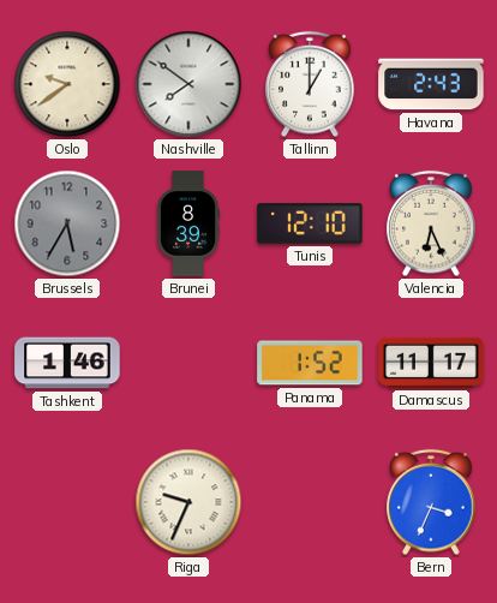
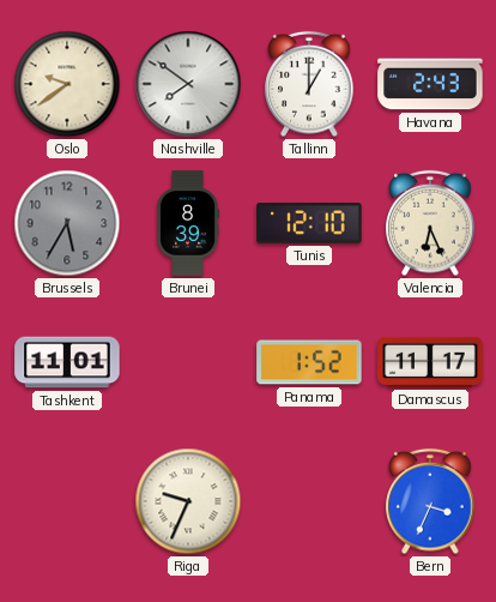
Tashkent: 1:46 -> 11:01
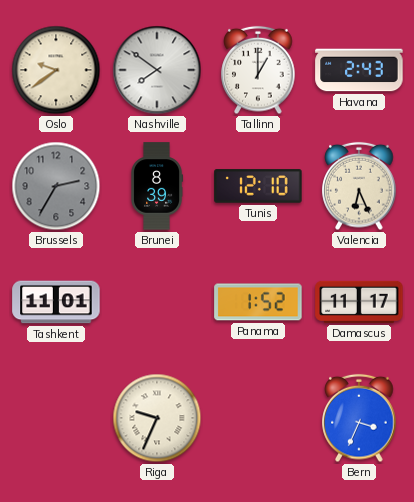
Brussels: 5:35 -> 2:35
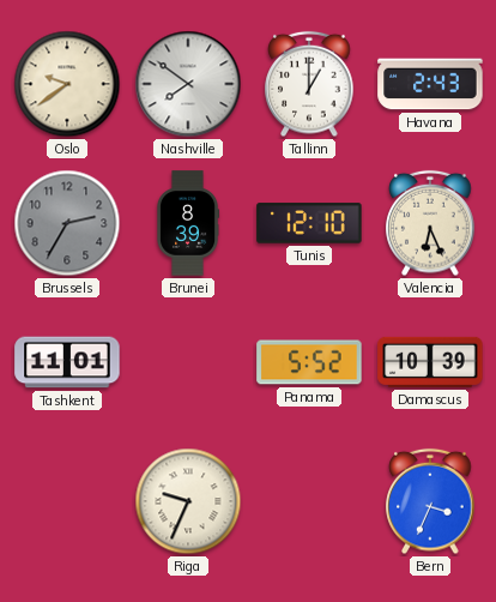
Panama: 1:52 -> 5:52
Damascus: 11:17 -> 10:39
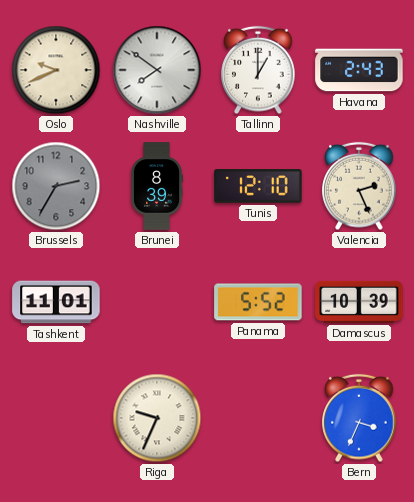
Oslo: 9:39 -> 9:41
Valencia: 6:26 -> 2:26
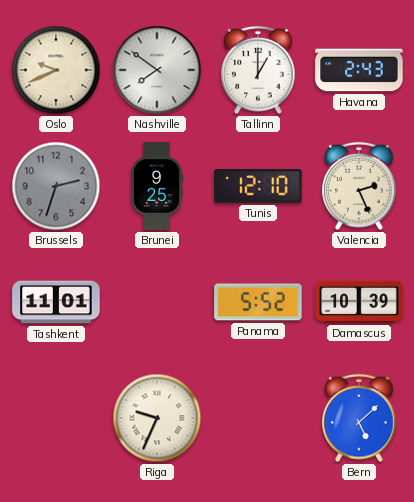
Brussels: 2:35 -> 2:33
Brunei: 8:39 -> 9:25
Bern: 3:34 -> 5:08
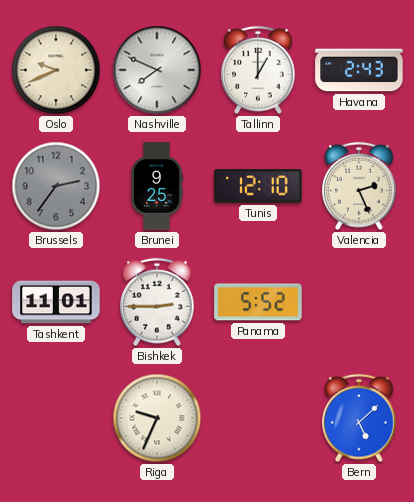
Nashville: 7:51 -> 7:49
Brussels: 2:33 -> 2:36
Bishkek: none -> 2:45
Damascus: 10:39 -> none
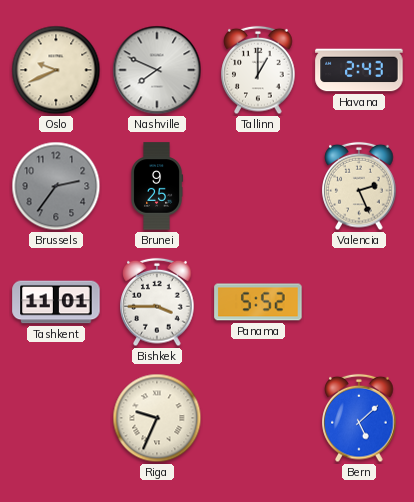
Tunis: 12:10 -> none
Bishkek: 2:45 -> 3:45
